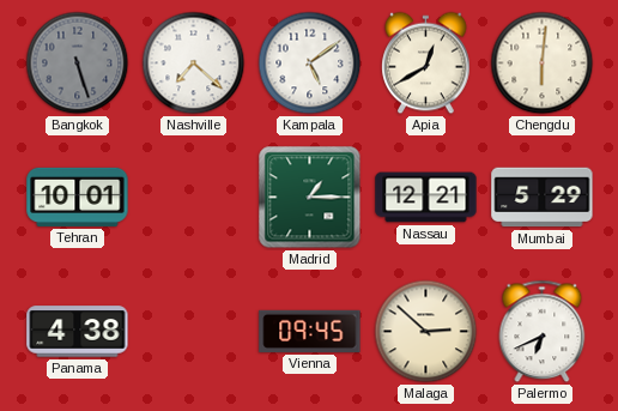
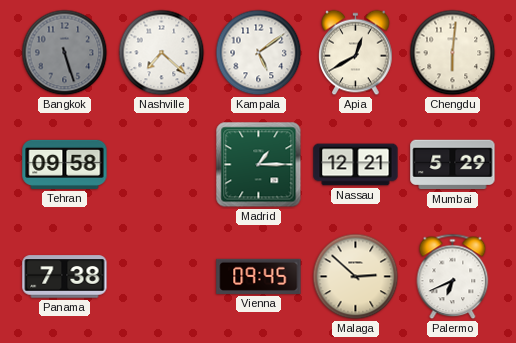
Tehran: 10:01 -> 09:58
Panama: 4:38 -> 7:38
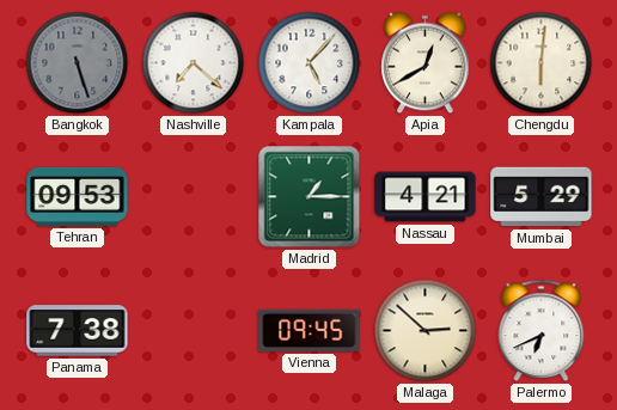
Kampala: 5:09 -> 5:07
Tehran: 09:58 -> 09:53
Nassau: 12:21 -> 4:21
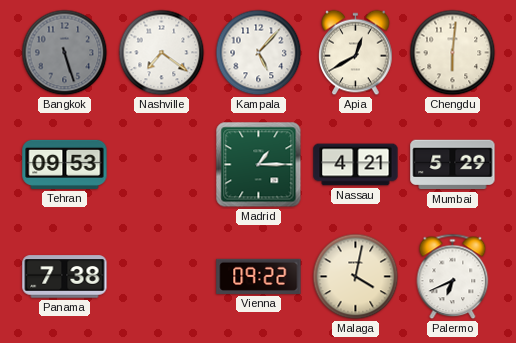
Nashville: 7:22 -> 7:21
Vienna: 09:45 -> 09:22
Malaga: 2:52 -> 4:02
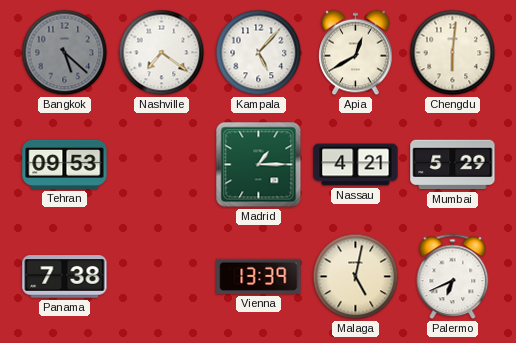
Bangkok: 5:27 -> 5:22
Vienna: 09:22 -> 13:39
Malaga: 4:02 -> 5:02
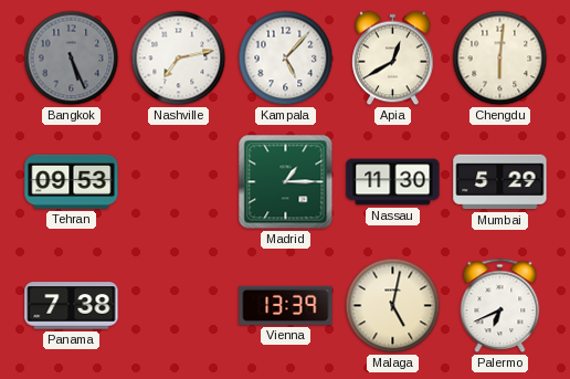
Bangkok: 5:22 -> 5:26
Nashville: 7:21 -> 7:13
Nassau: 4:21 -> 11:30
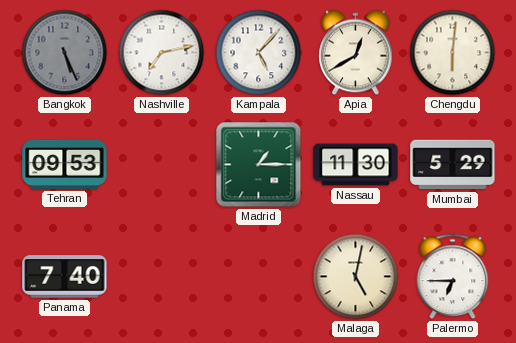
Panama: 7:38 -> 7:40
Vienna: 13:39 -> none
Palermo: 6:41 -> 6:45
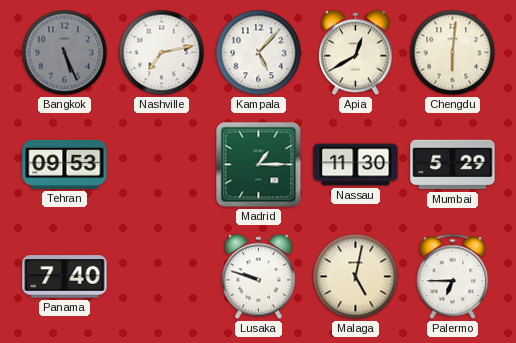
Lusaka: none -> 9:48
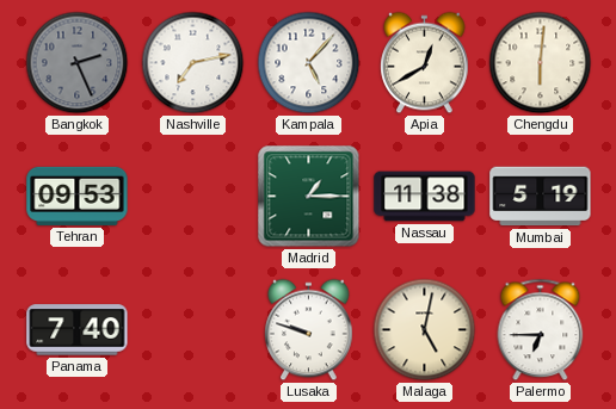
Bangkok: 5:26 -> 2:26
Nassau: 11:30 -> 11:38
Mumbai: 5:29 -> 5:19
